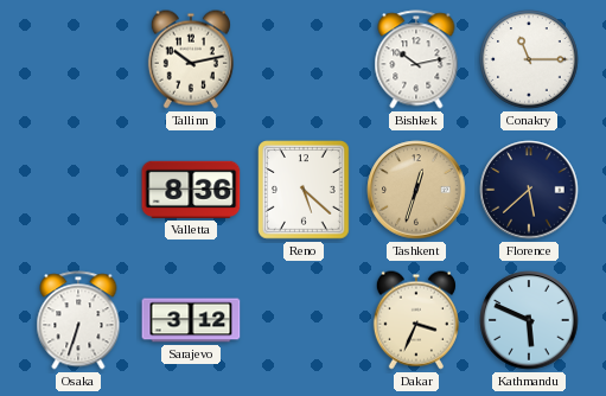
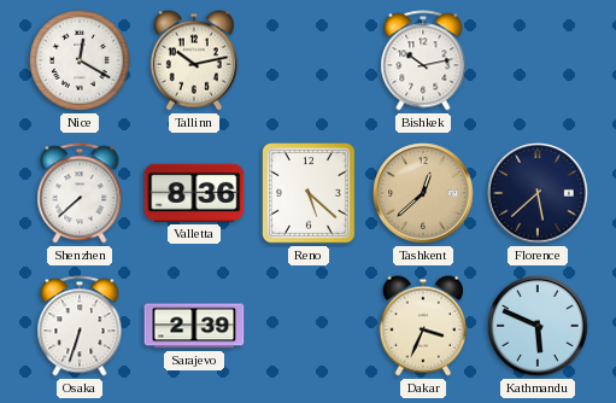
Nice: none -> 12:20
Conakry: 11:15 -> none
Shenzhen: none -> 7:38
Tashkent: 12:33 -> 12:38
Sarajevo: 3:12 -> 2:39
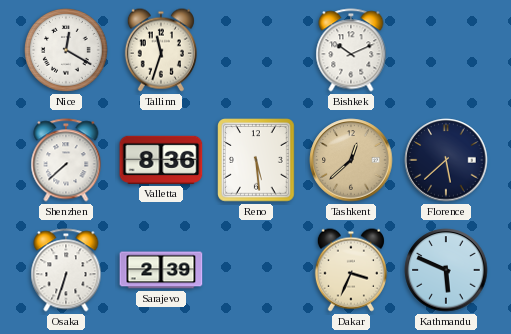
Tallinn: 10:13 -> 11:33
Bishkek: 10:13 -> 10:11
Reno: 5:22 -> 5:29
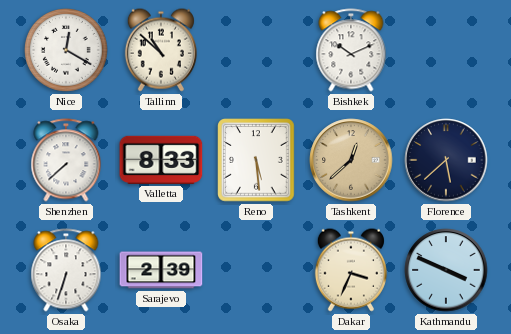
Tallinn: 11:33 -> 10:52
Valletta: 8:36 -> 8:33
Kathmandu: 5:49 -> 3:49
